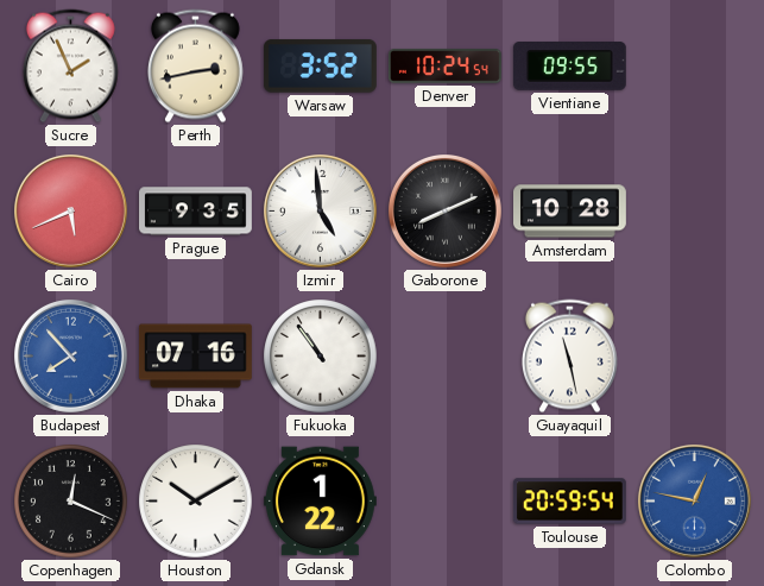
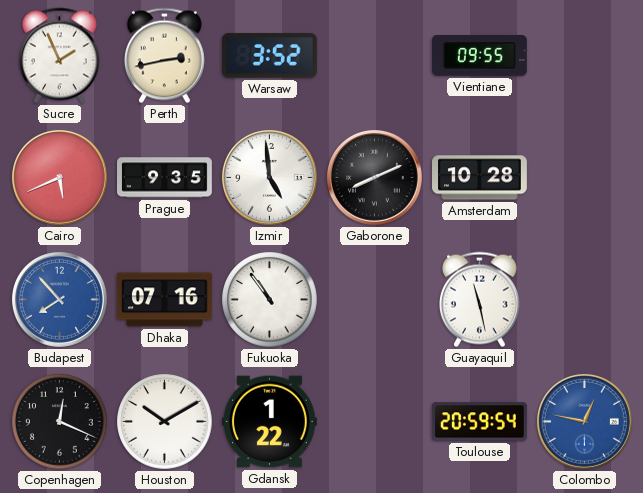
Denver: 10:24 -> none
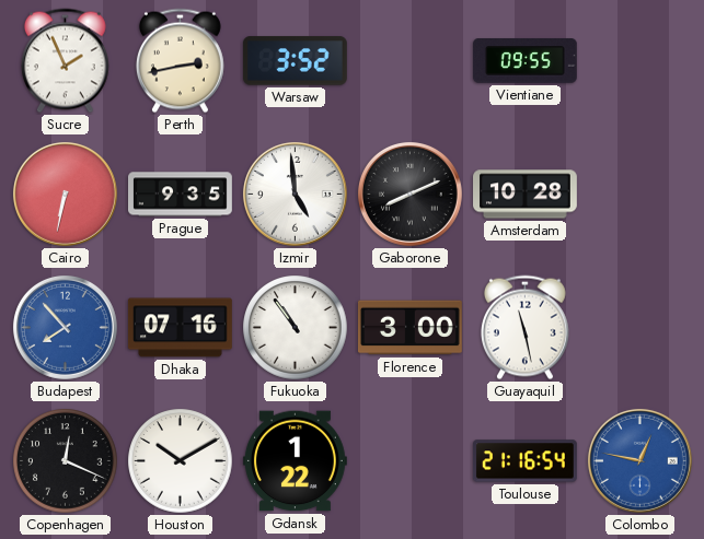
Cairo: 5:41 -> 6:32
Florence: none -> 3:00
Toulouse: 20:59 -> 21:16
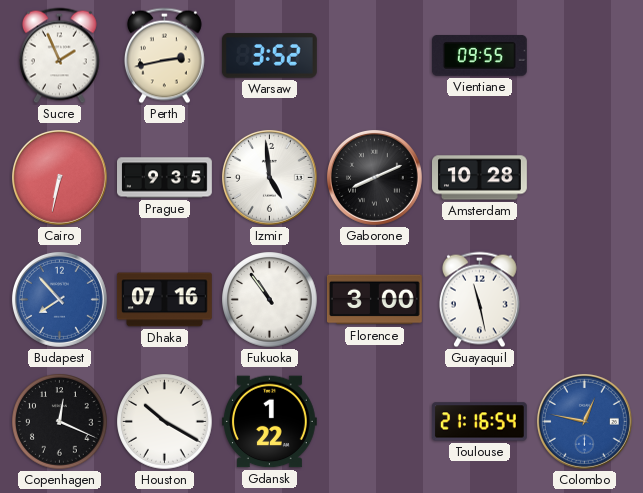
Houston: 10:10 -> 10:20
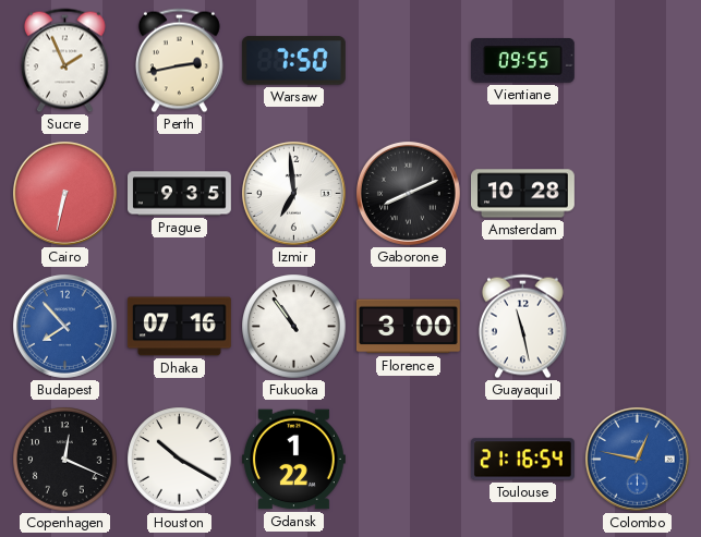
Warsaw: 3:52 -> 7:50
Izmir: 4:59 -> 6:59
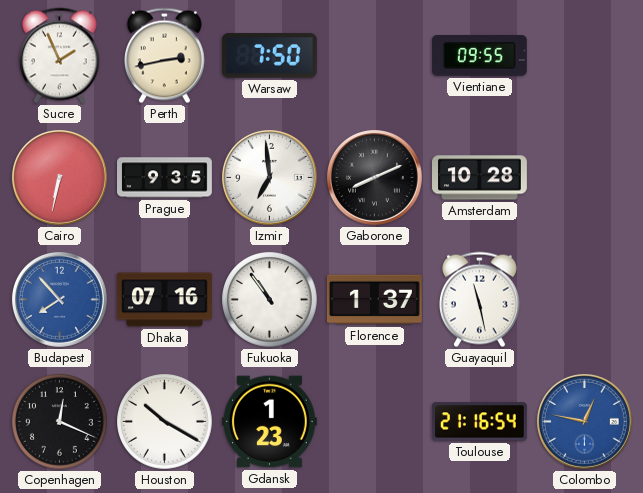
Florence: 3:00 -> 1:37
Gdansk: 1:22 -> 1:23
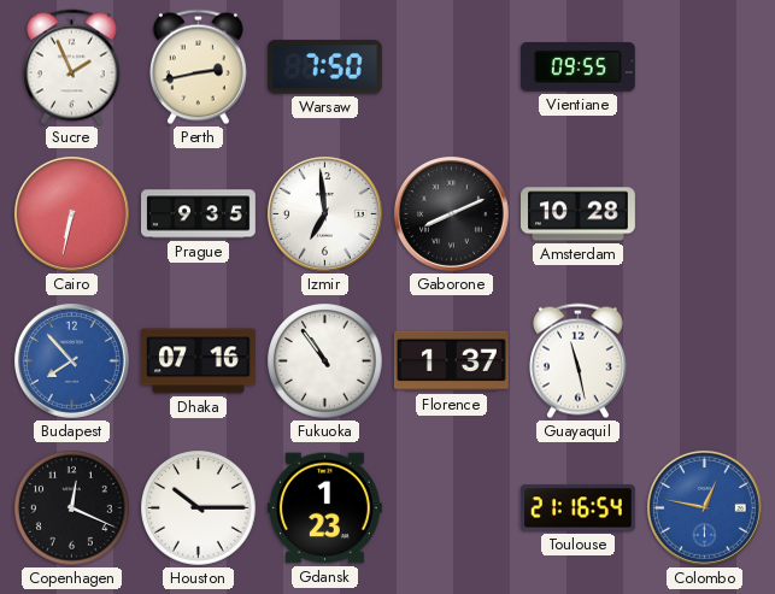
Houston: 10:20 -> 10:15
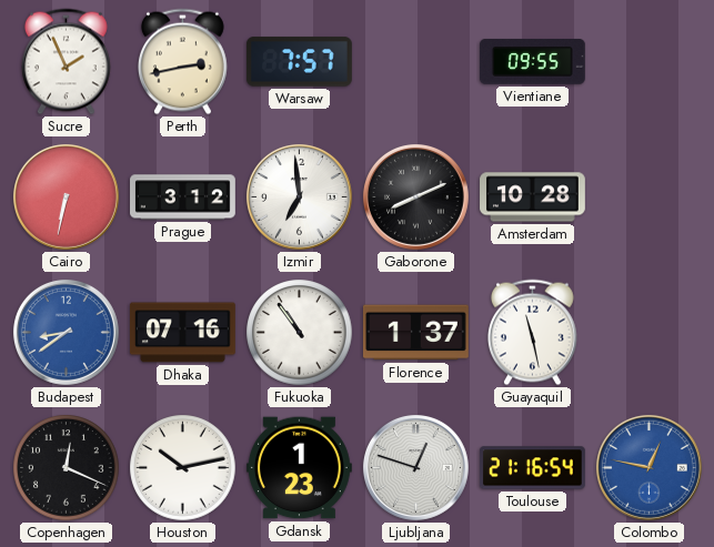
Warsaw: 7:50 -> 7:57
Prague: 9:35 -> 3:12
Budapest: 7:53 -> 8:39
Houston: 10:15 -> 10:13
Ljubljana: none -> 12:48
